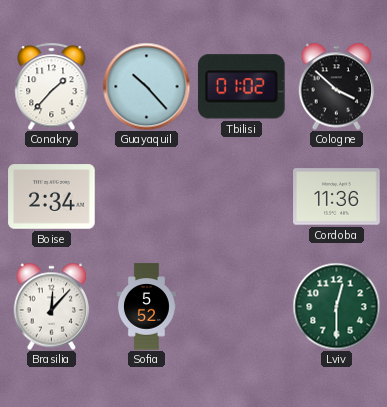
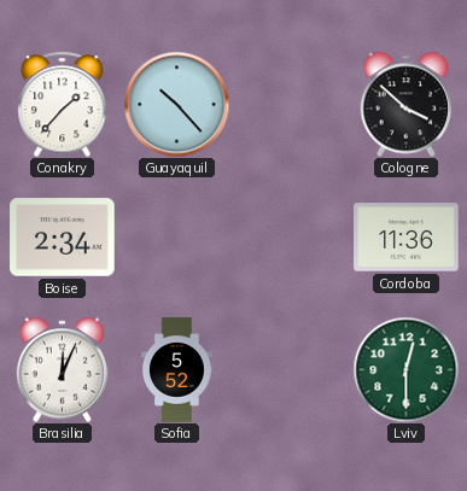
Tbilisi: 01:02 -> none
Brasilia: 12:07 -> 12:04
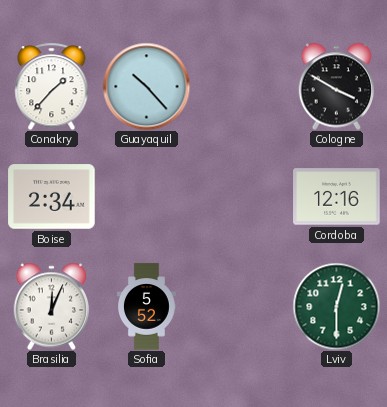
Cologne: 3:52 -> 3:50
Cordoba: 11:36 -> 12:16
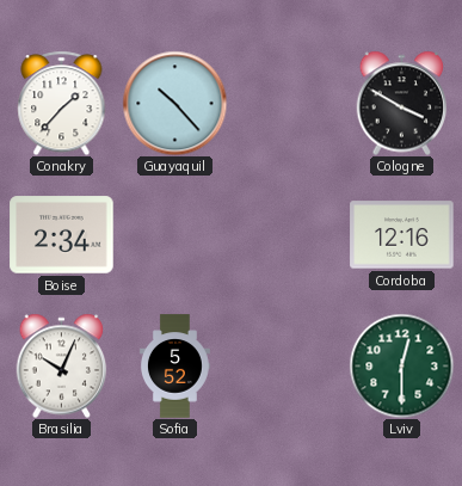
Brasilia: 12:04 -> 10:04
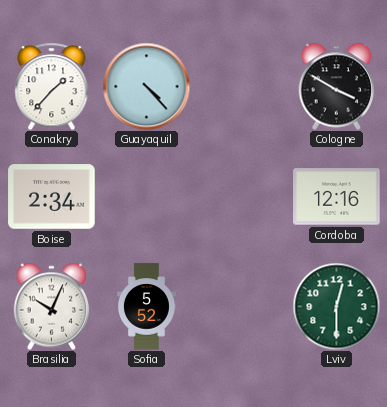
Guayaquil: 10:23 -> 4:23
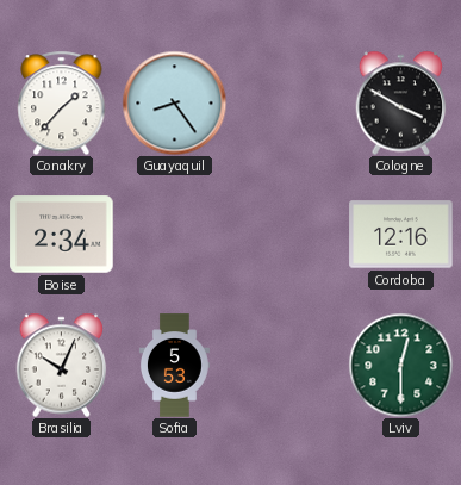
Guayaquil: 4:23 -> 8:24
Sofia: 5:52 -> 5:53
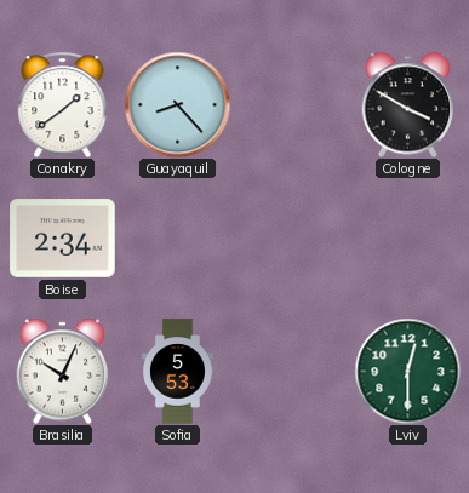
Conakry: 1:37 -> 1:39
Guayaquil: 8:24 -> 8:23
Cordoba: 12:16 -> none
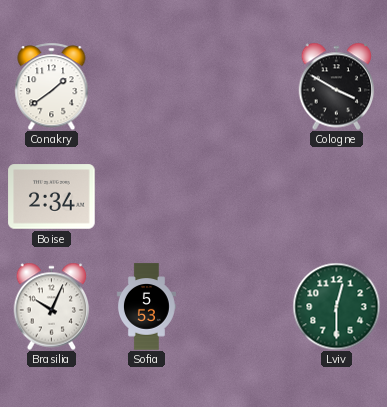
Guayaquil: 8:23 -> none
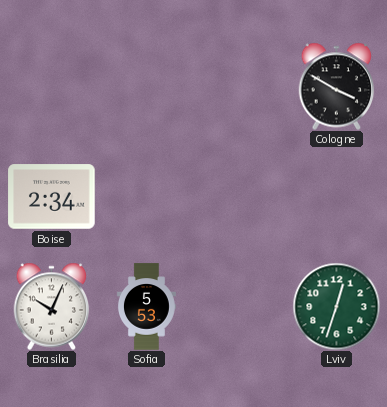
Conakry: 1:39 -> none
Lviv: 12:30 -> 12:33
